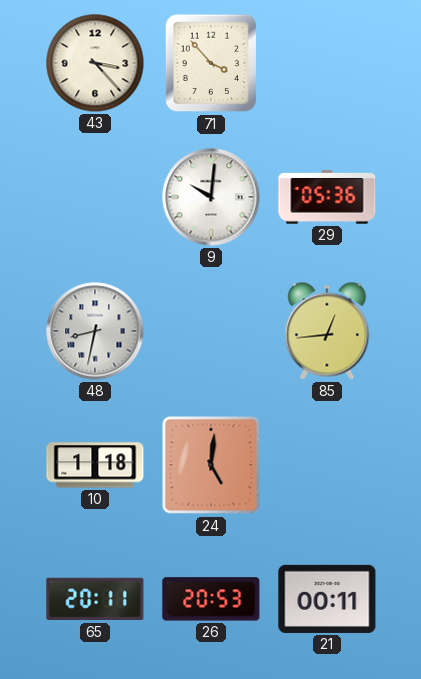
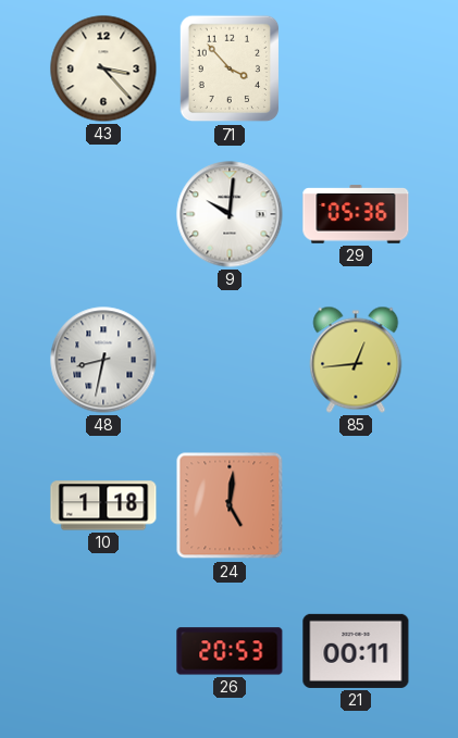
65: 20:11 -> none
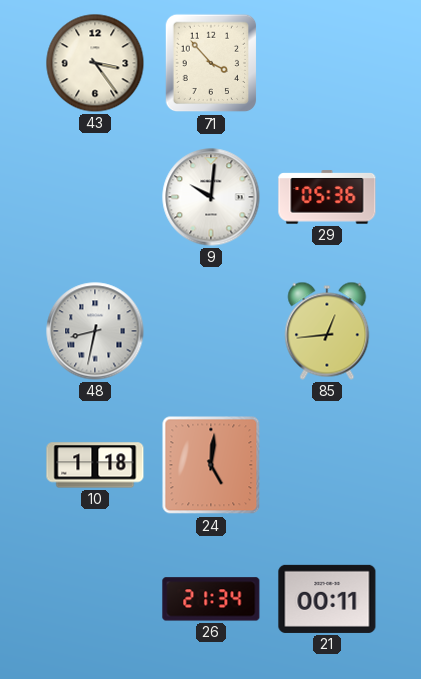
43: 3:23 -> 3:24
26: 20:53 -> 21:34
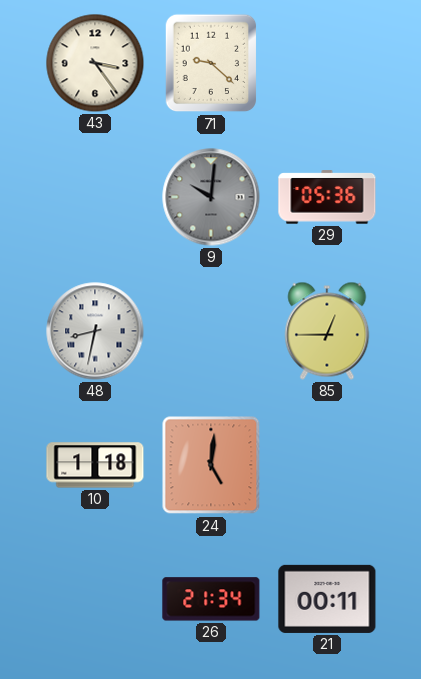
71: 3:53 -> 9:22
9 dial: white -> grey
85: 12:44 -> 12:45
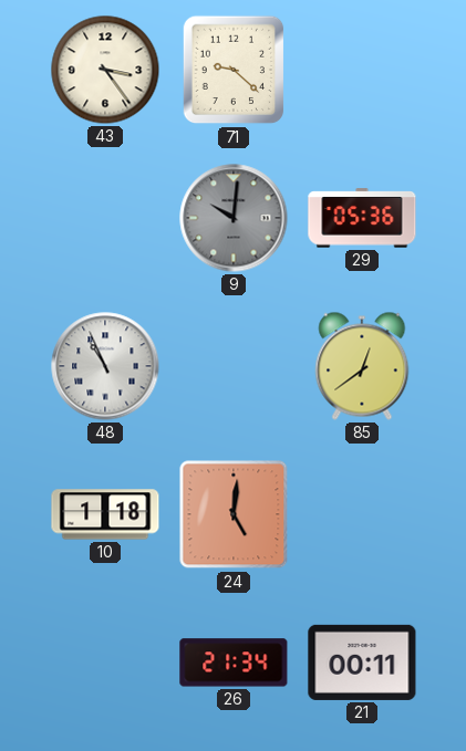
48: 8:32 -> 10:56
85: 12:45 -> 12:39
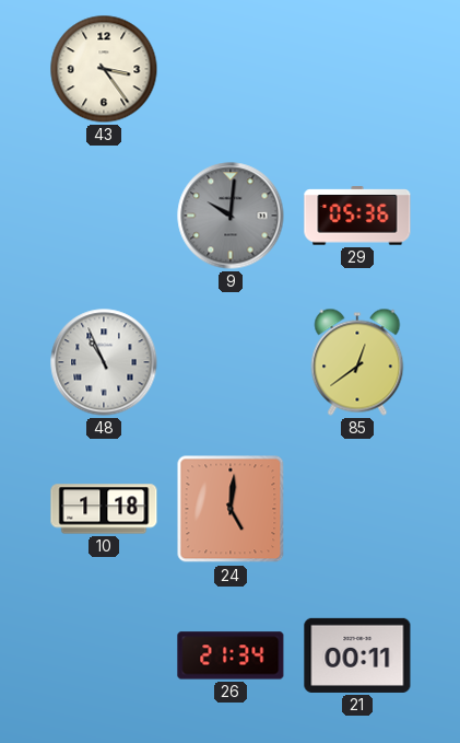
71: 9:22 -> none
